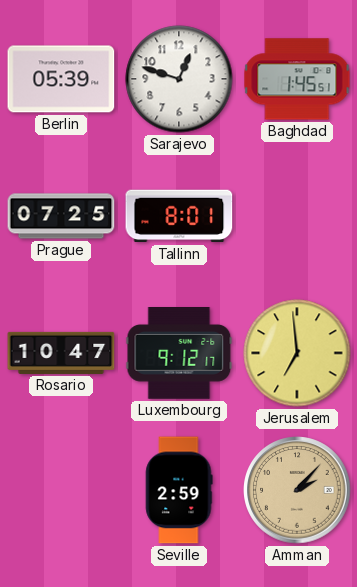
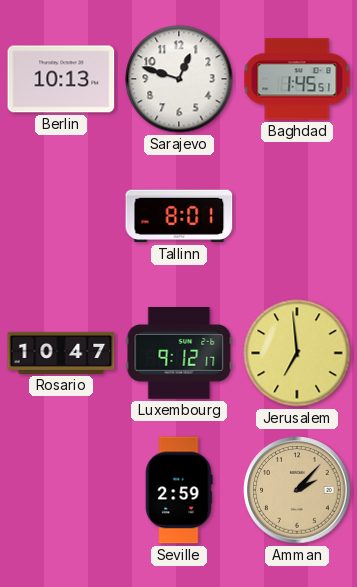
Berlin: 05:39 -> 10:13
Prague: 07:25 -> none
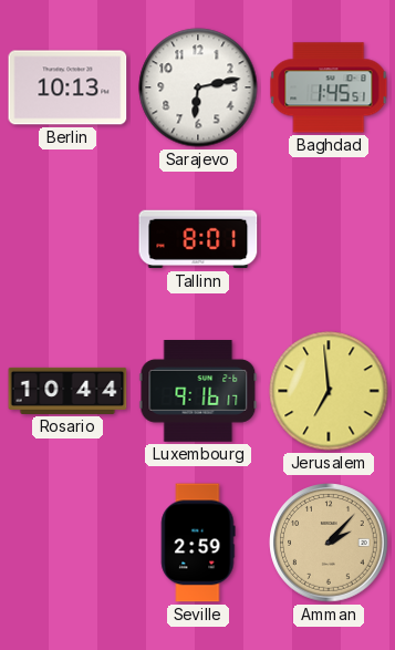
Sarajevo: 12:48 -> 6:13
Rosario: 10:47 -> 10:44
Luxembourg: 9:12 -> 9:16
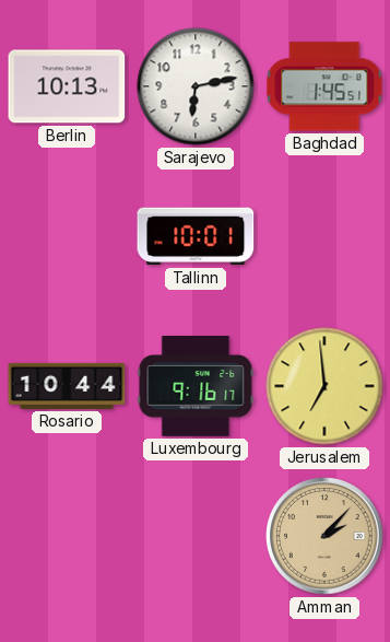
Tallinn: 8:01 -> 10:01
Seville: 2:59 -> none
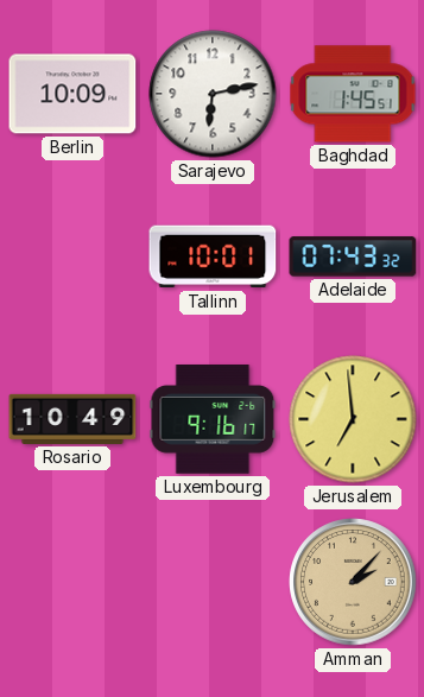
Berlin: 10:13 -> 10:09
Adelaide: none -> 07:43
Rosario: 10:44 -> 10:49
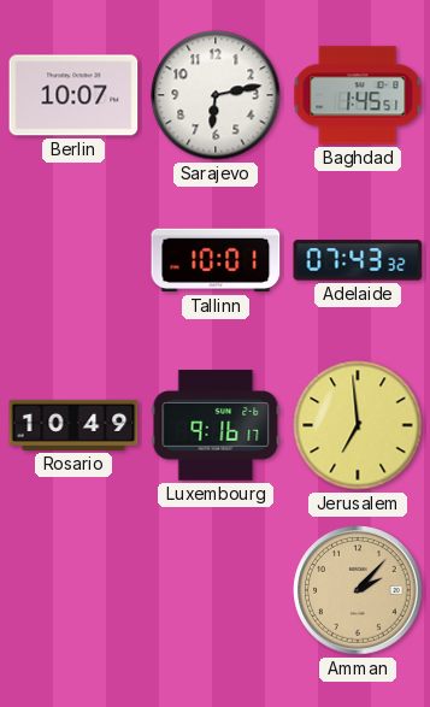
Berlin: 10:09 -> 10:07
